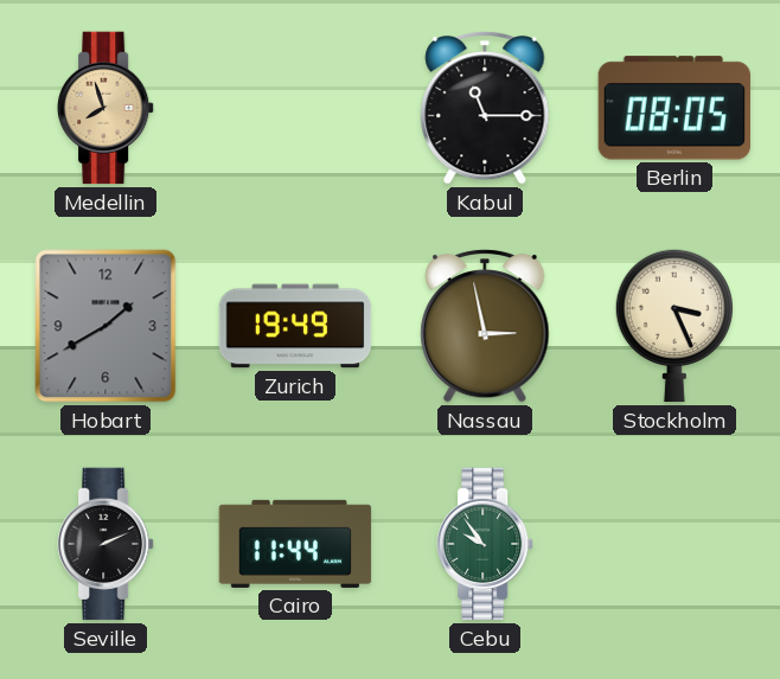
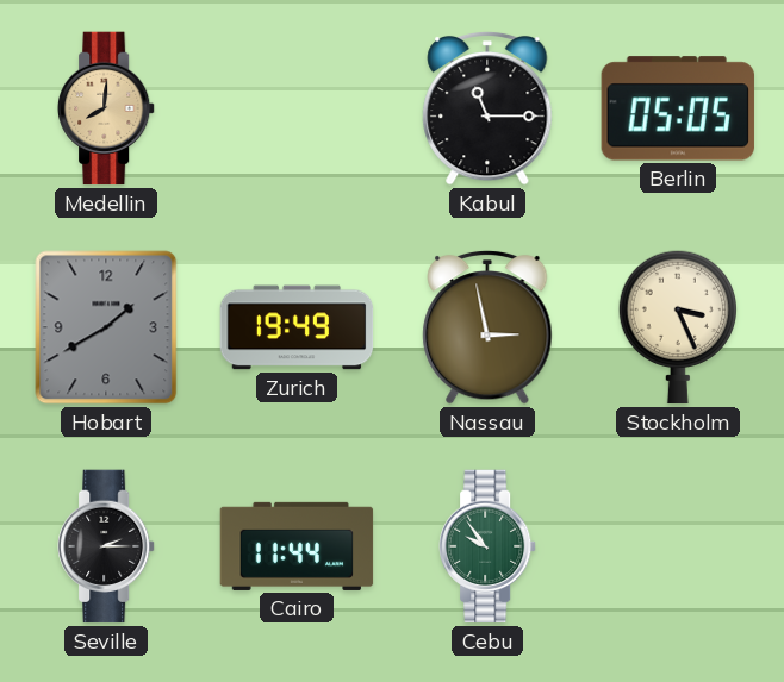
Medellin: 7:57 -> 8:01
Berlin: 08:05 -> 05:05
Seville: 2:11 -> 2:15
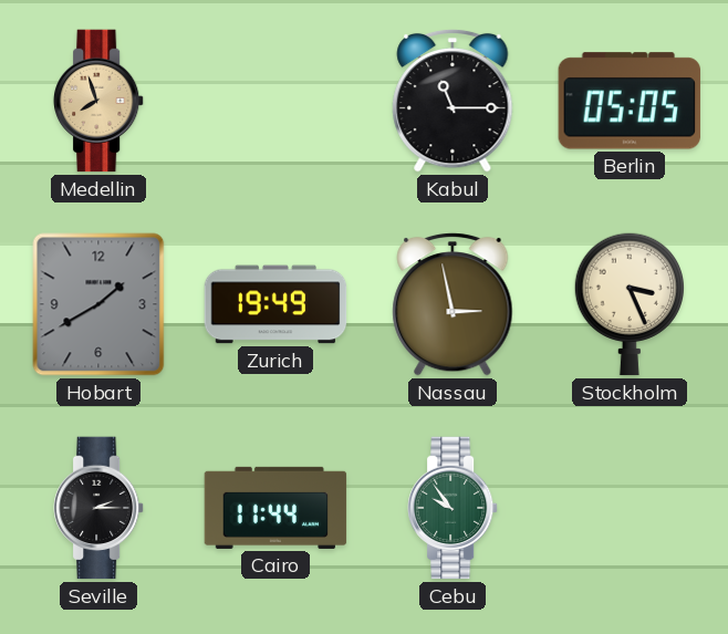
Medellin: 8:01 -> 7:57
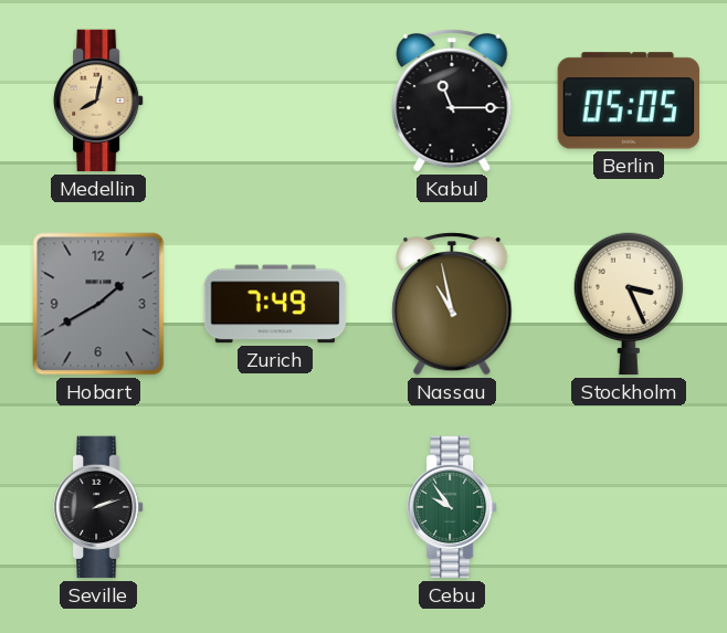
Medellin: 7:57 -> 8:02
Zurich: 19:49 -> 7:49
Nassau: 2:58 -> 10:58
Seville: 2:15 -> 2:12
Cairo: 11:44 -> none
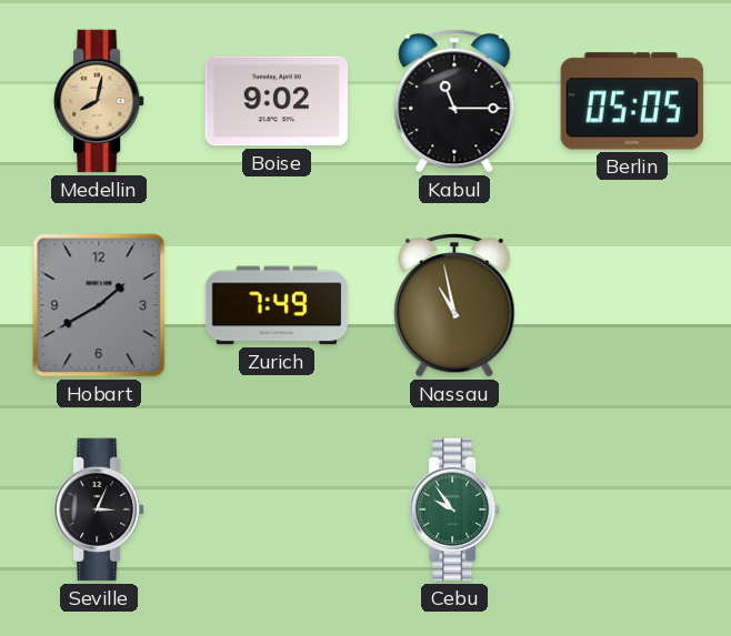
Boise: none -> 9:02
Stockholm: 3:26 -> none
Seville: 2:12 -> 3:04
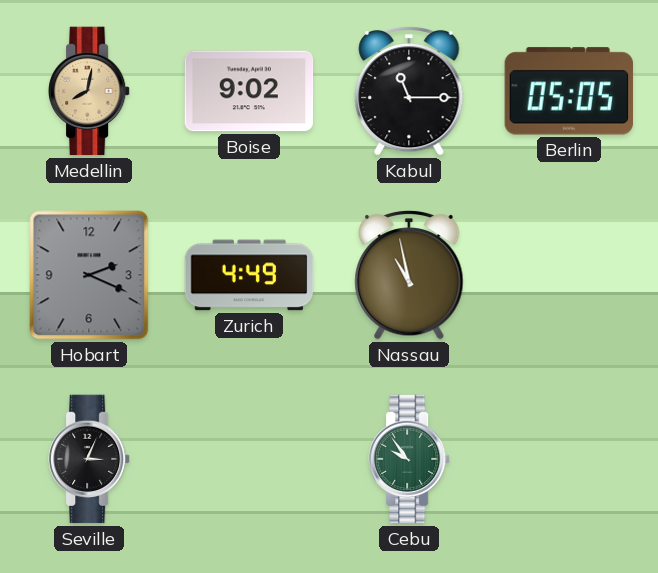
Hobart: 1:40 -> 2:19
Zurich: 7:49 -> 4:49
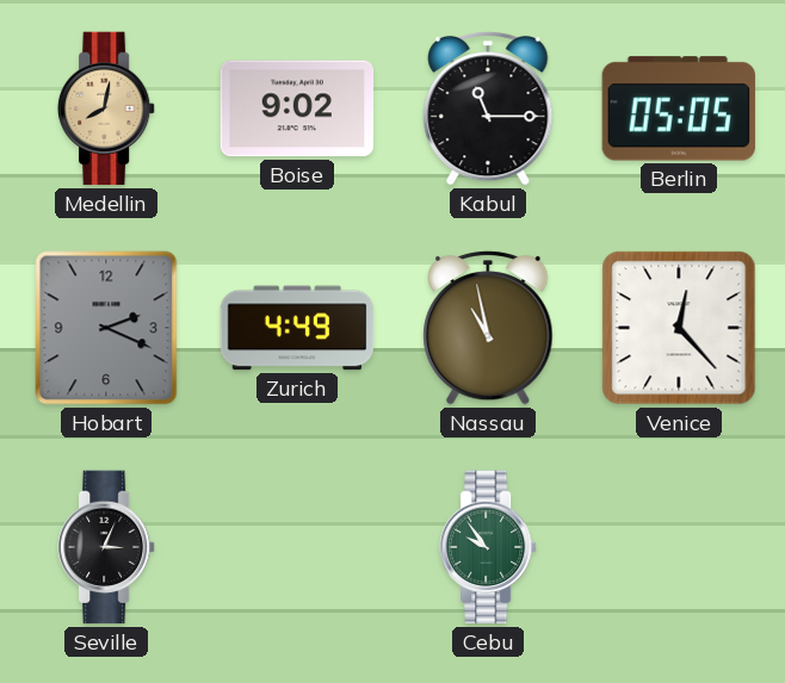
Venice: none -> 12:23
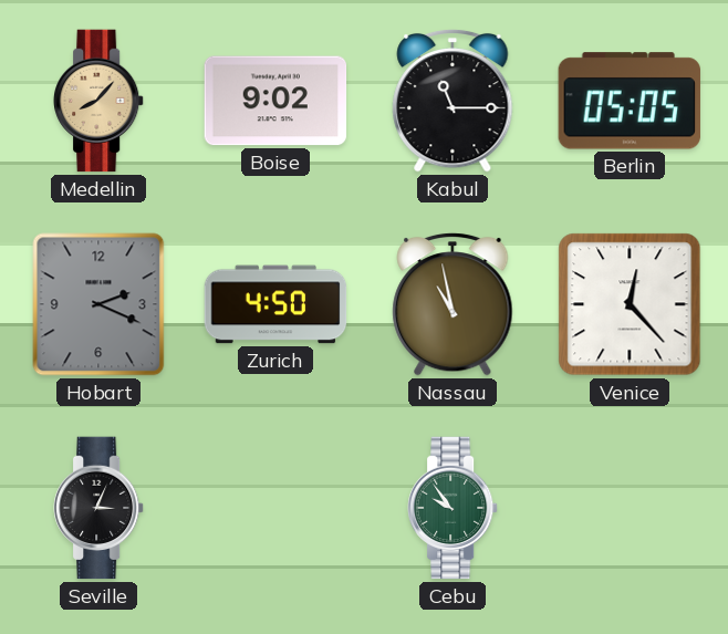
Medellin: 8:02 -> 8:07
Zurich: 4:49 -> 4:50
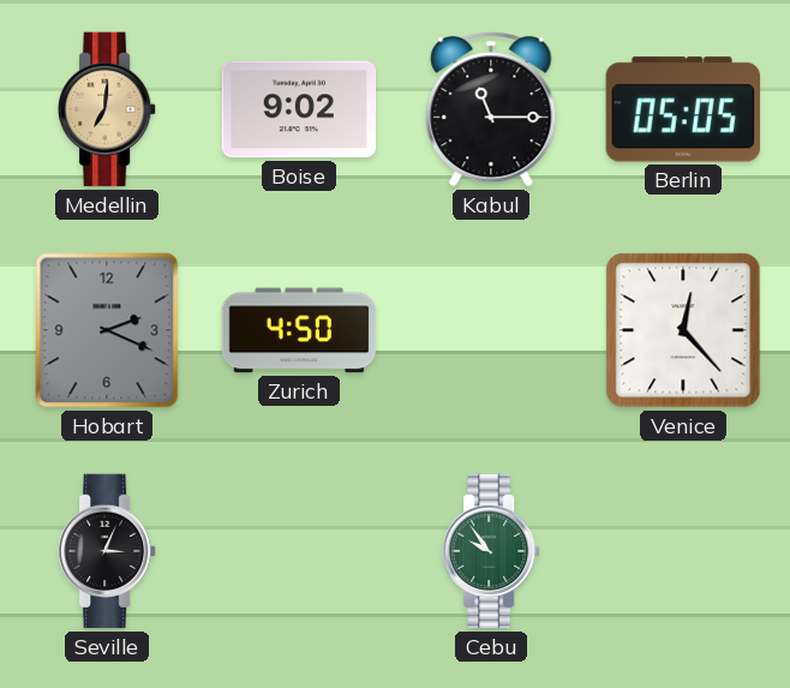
Medellin: 8:07 -> 7:01
Nassau: 10:58 -> none
